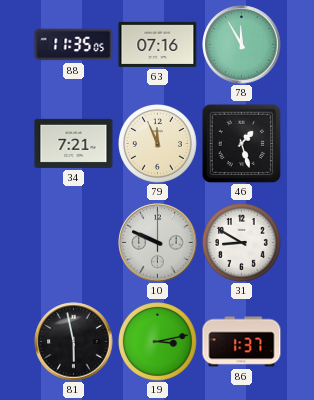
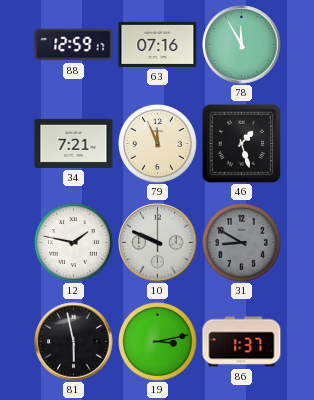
88: 11:35 -> 12:59
12: none -> 1:47
31 dial: white -> grey
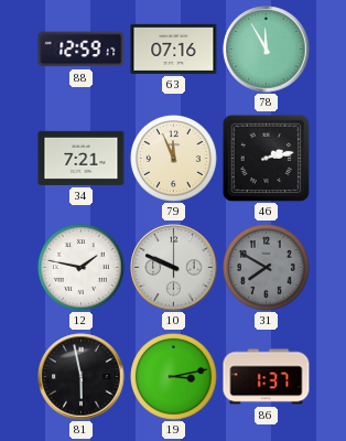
46: 1:27 -> 2:13
31: 8:50 -> 7:50
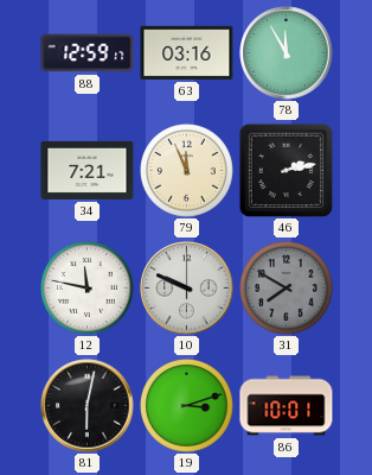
63: 07:16 -> 03:16
12: 1:47 -> 11:47
81: 5:58 -> 6:02
19: 3:13 -> 3:12
86: 1:37 -> 10:01
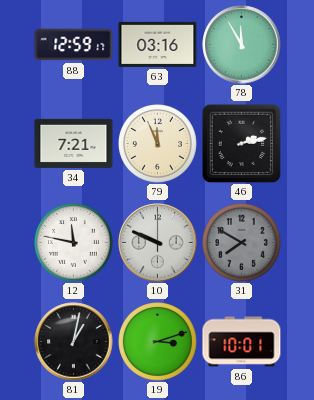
81: 6:02 -> 1:02
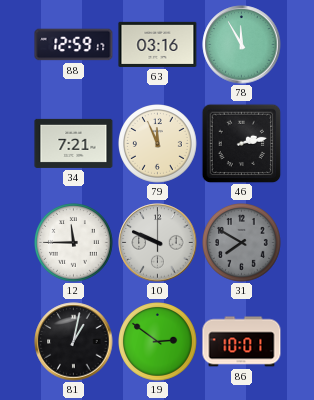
12: 11:47 -> 11:45
19: 3:12 -> 2:51
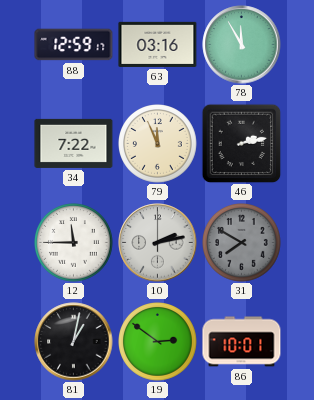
34: 7:21 -> 7:22
10: 9:49 -> 2:13
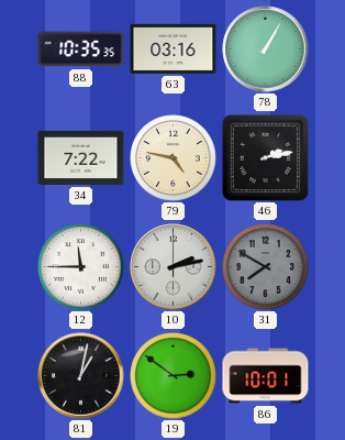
88: 12:59 -> 10:35
78: 11:55 -> 1:05
79: 11:56 -> 4:47
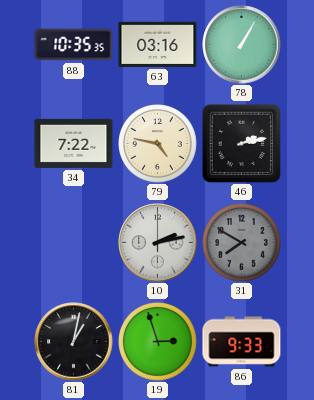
12: 11:45 -> none
19: 2:51 -> 2:57
86: 10:01 -> 9:33
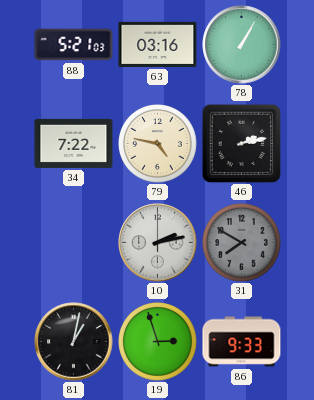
88: 10:35 -> 5:21
